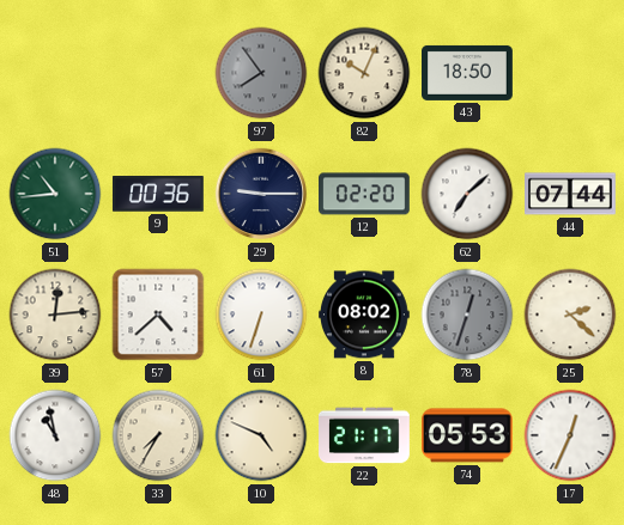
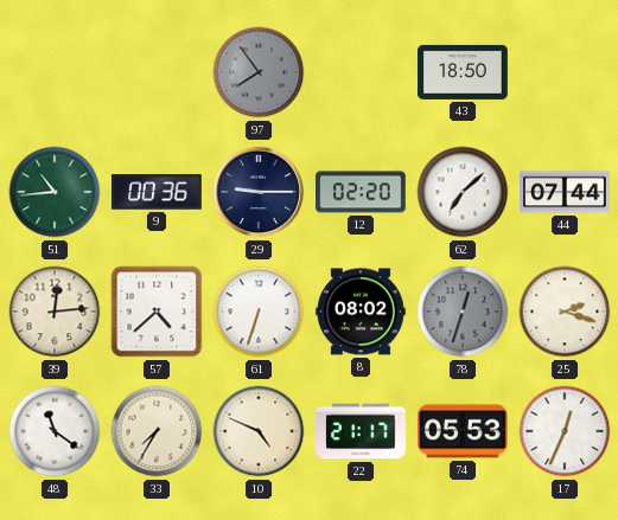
82: 10:04 -> none
25: 2:22 -> 2:18
48: 10:58 -> 11:21
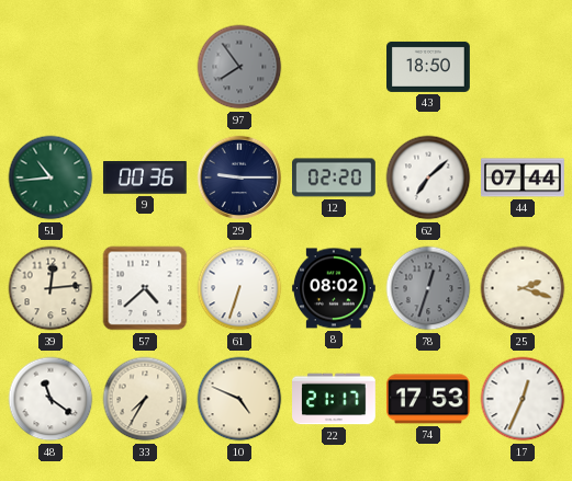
74: 05:53 -> 17:53
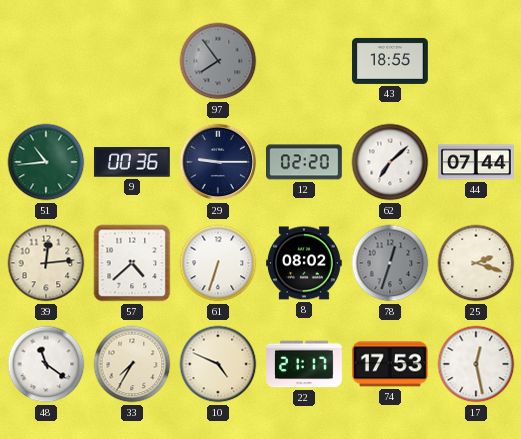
43: 18:50 -> 18:55
17: 12:34 -> 12:28
